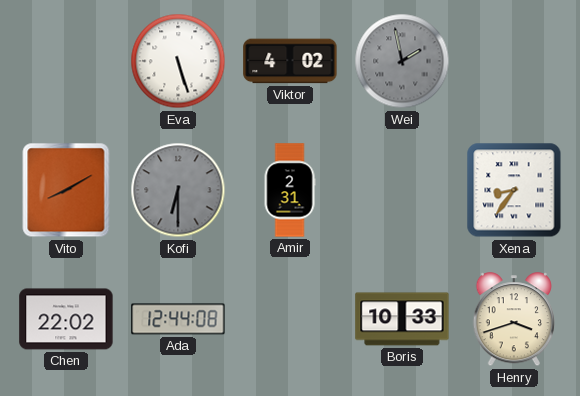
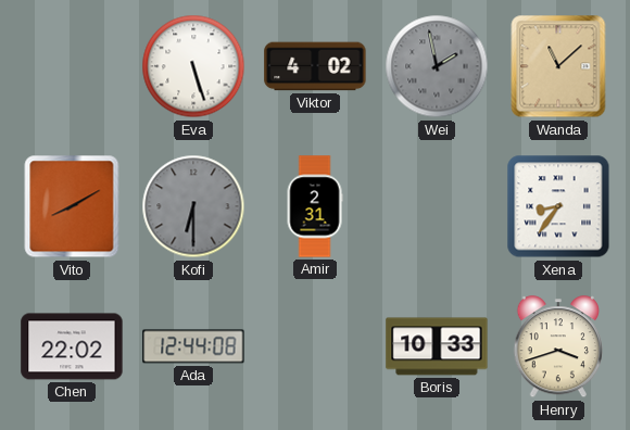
Wanda: none -> 11:08
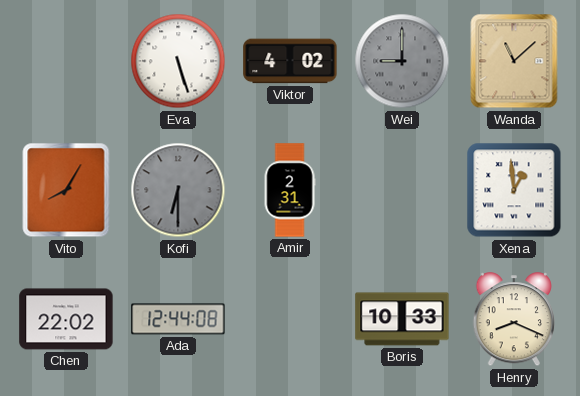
Wei: 1:58 -> 9:00
Vito: 8:10 -> 8:05
Xena: 8:36 -> 12:59
Henry: 3:42 -> 8:19
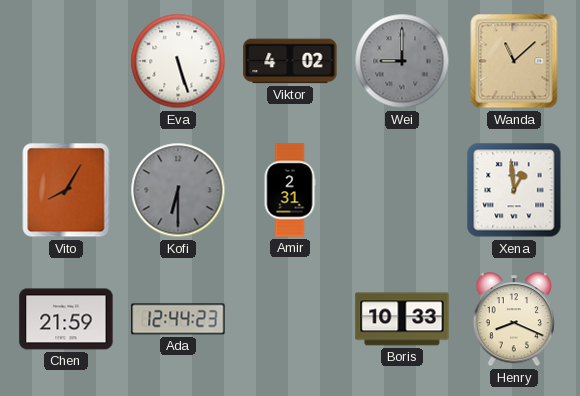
Chen: 22:02 -> 21:59
Ada: 12:44:08 -> 12:44:23
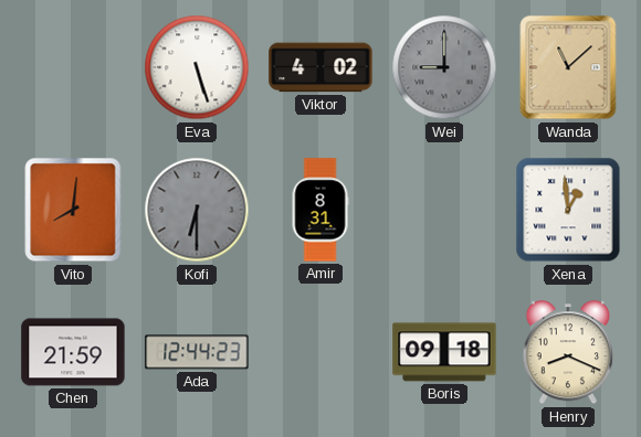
Vito: 8:05 -> 8:01
Amir: 2:31 -> 8:31
Boris: 10:33 -> 09:18
